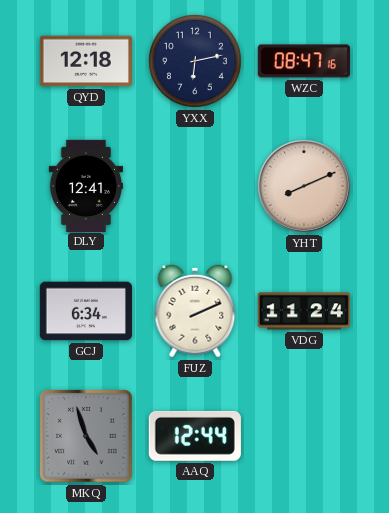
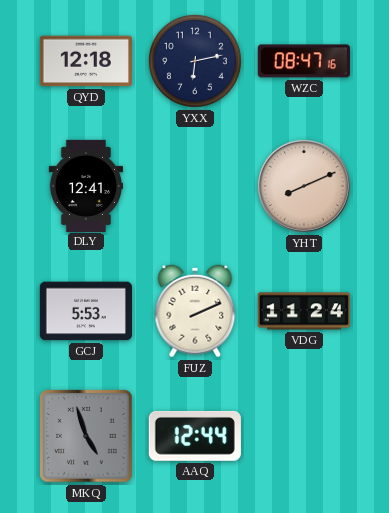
GCJ: 6:34 -> 5:53
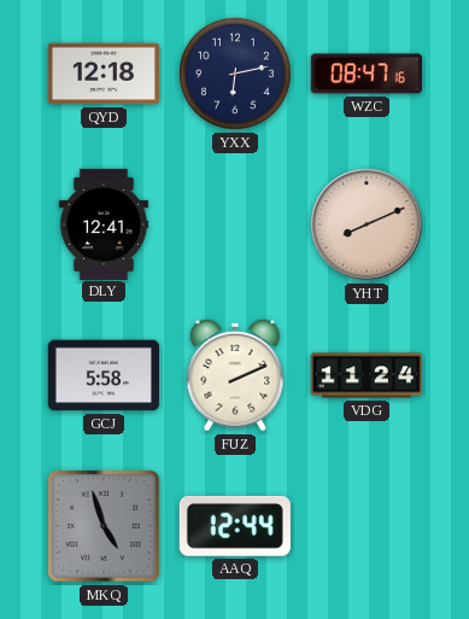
GCJ: 5:53 -> 5:58
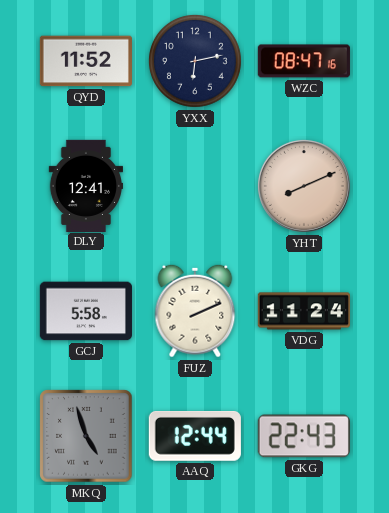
QYD: 12:18 -> 11:52
GKG: none -> 22:43
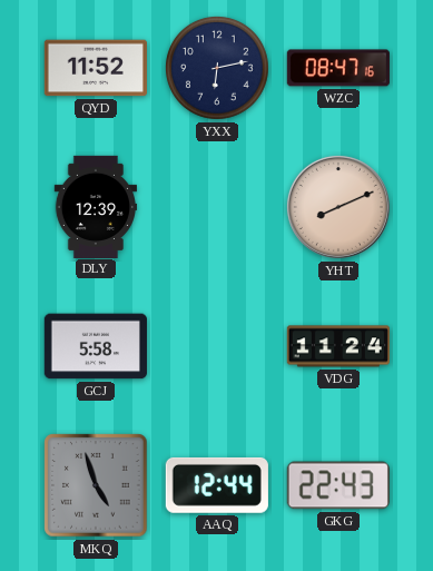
DLY: 12:41 -> 12:39
FUZ: 2:11 -> none
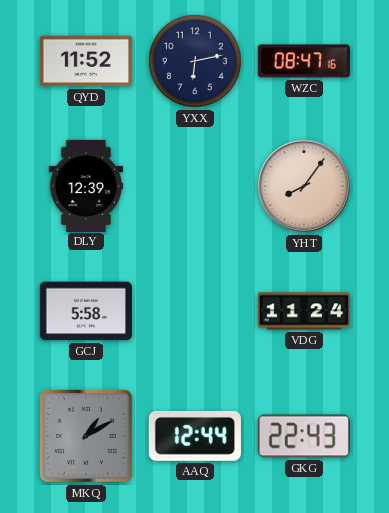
YHT: 8:11 -> 8:06
MKQ: 4:57 -> 1:10
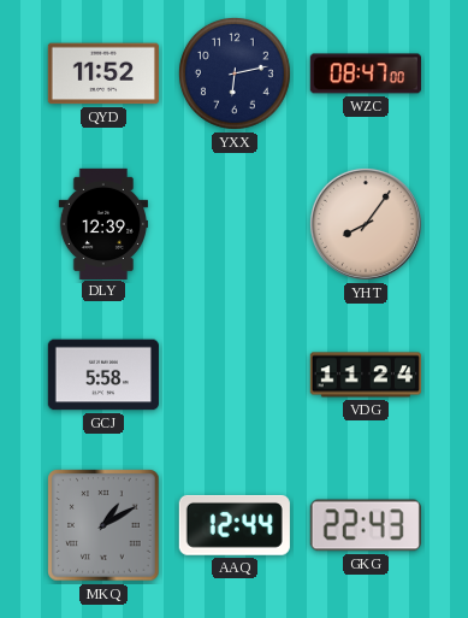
WZC: 08:47:16 -> 08:47:00
